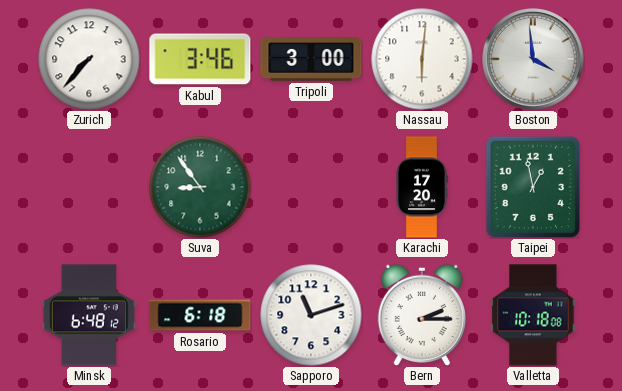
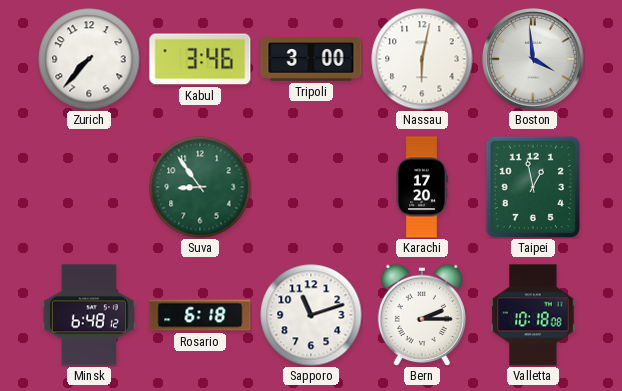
Nassau: 6:01 -> 6:02
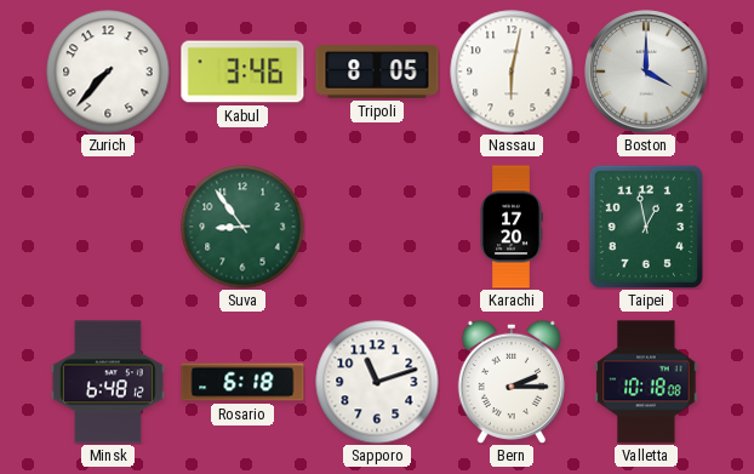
Tripoli: 3:00 -> 8:05
Boston: 3:59 -> 4:00
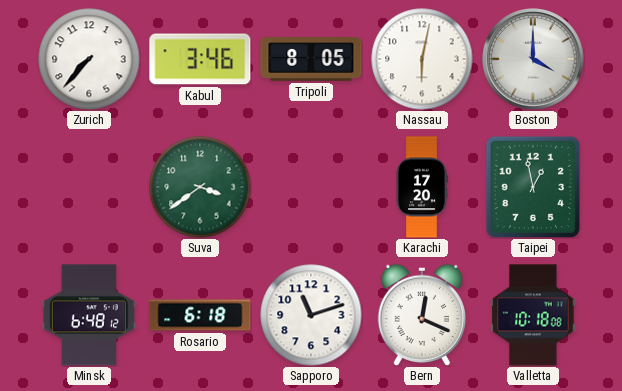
Suva: 8:54 -> 3:39
Bern: 2:15 -> 12:19
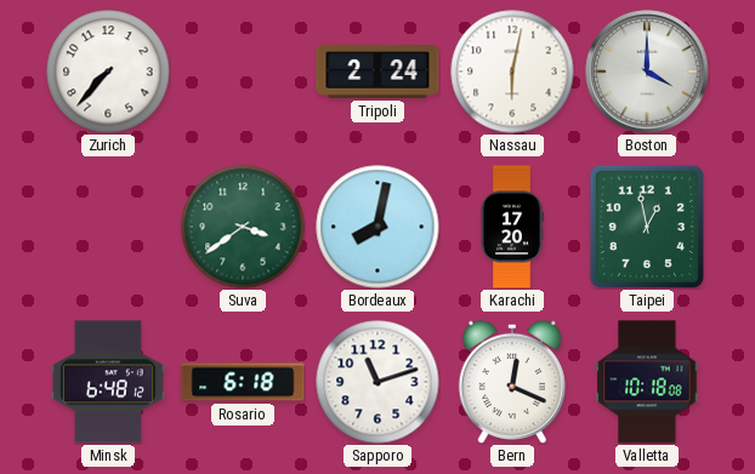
Kabul: 3:46 -> none
Tripoli: 8:05 -> 2:24
Bordeaux: none -> 8:02
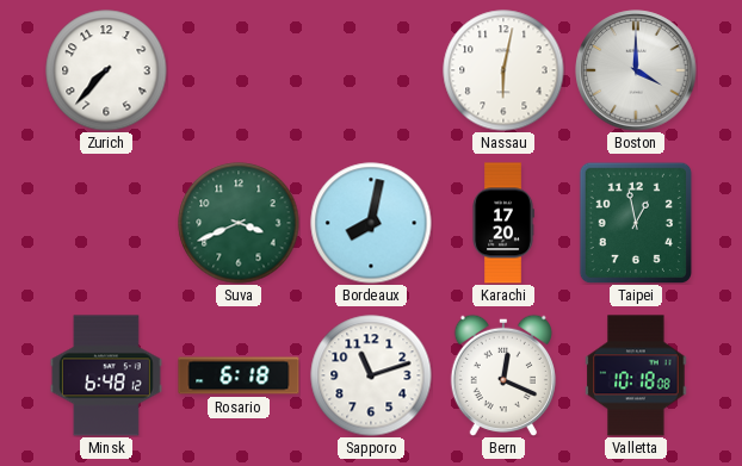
Tripoli: 2:24 -> none
Suva: 3:39 -> 3:41
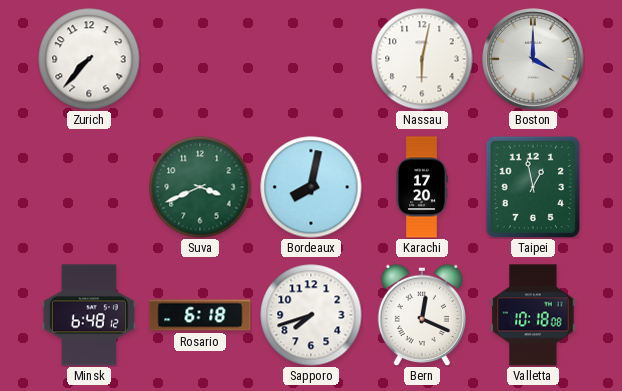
Sapporo: 11:12 -> 7:42
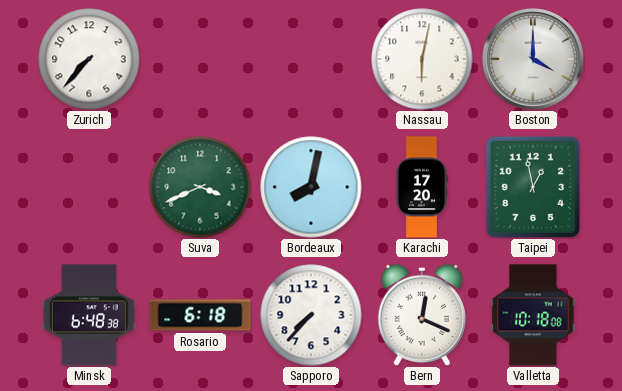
Minsk: 6:48:12 -> 6:48:38
Sapporo: 7:42 -> 7:37
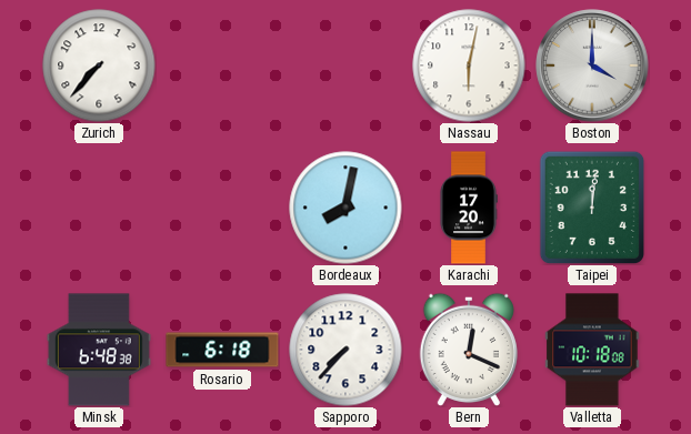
Suva: 3:41 -> none
Taipei: 12:58 -> 12:01
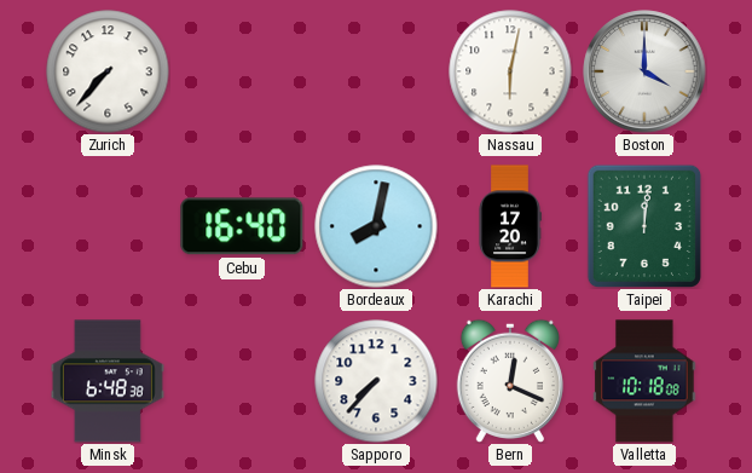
Cebu: none -> 16:40
Rosario: 6:18 -> none
